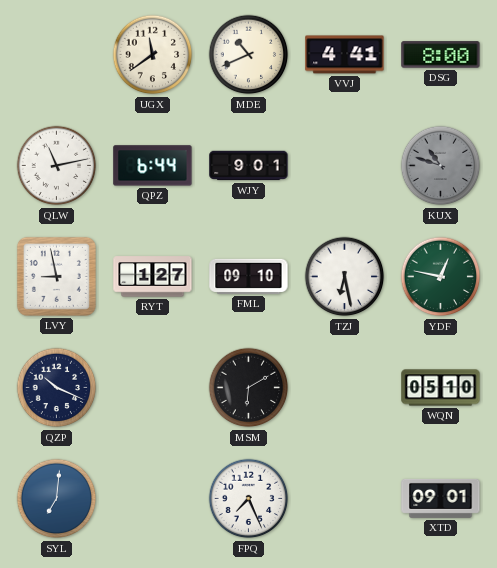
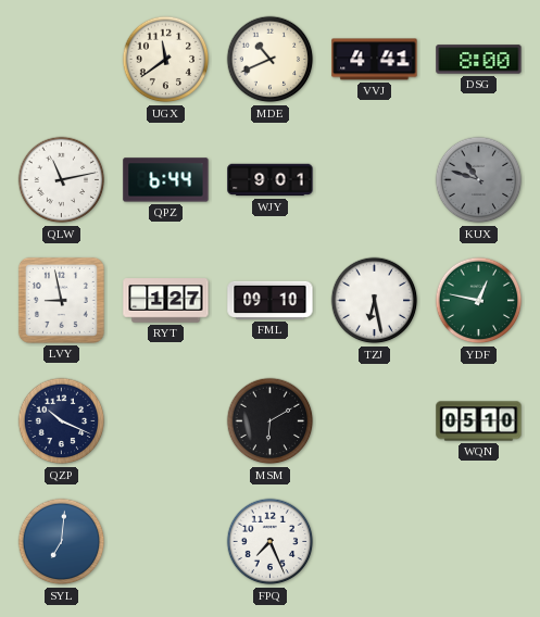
XTD: 09:01 -> none
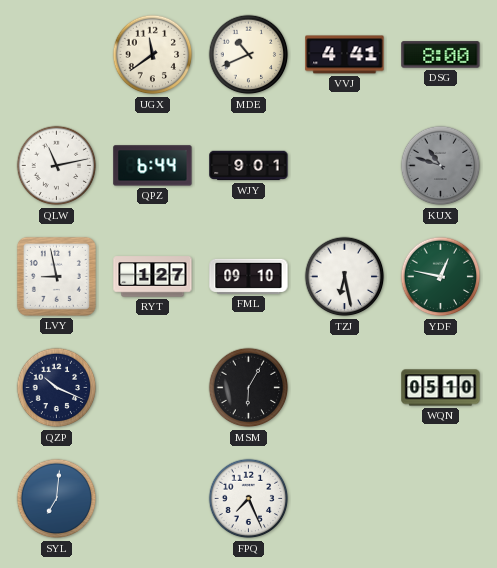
MSM: 6:10 -> 6:05
